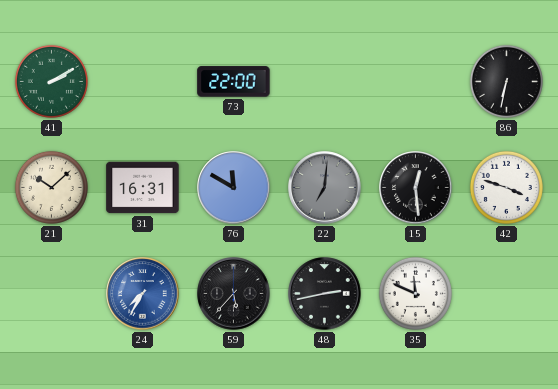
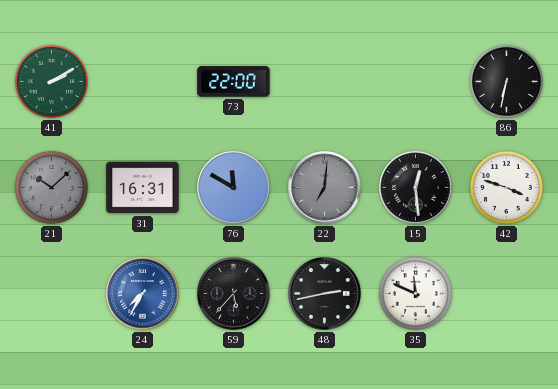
21 dial: cream -> grey
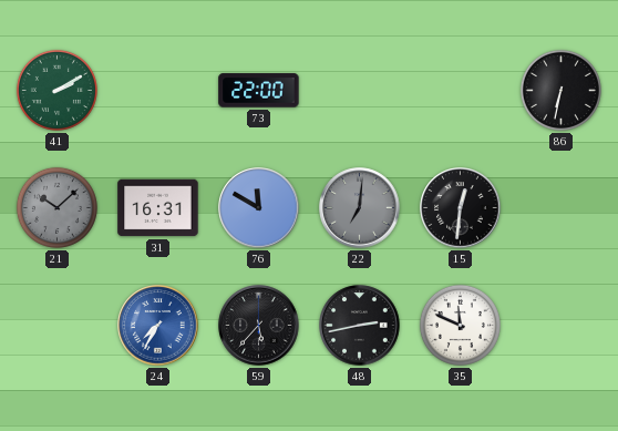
15: 12:29 -> 12:31
42: 3:48 -> none
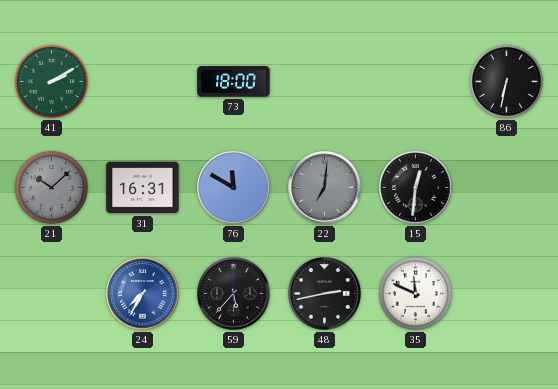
73: 22:00 -> 18:00
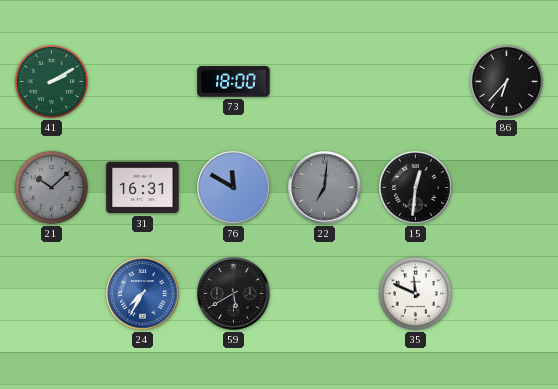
86: 6:32 -> 6:37
59: 5:37 -> 5:40
48: 2:43 -> none
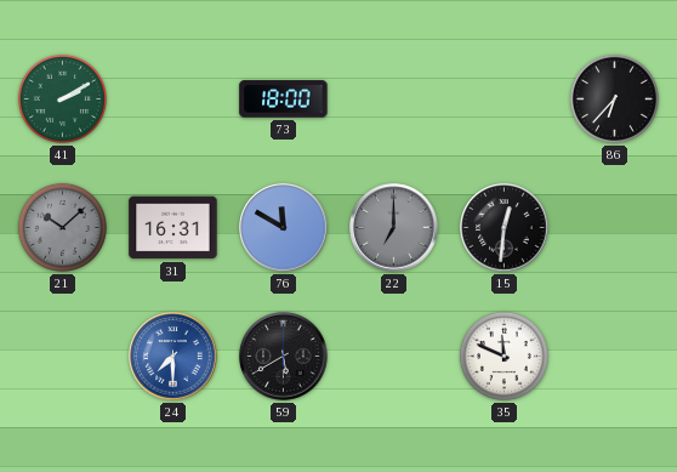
22: 7:01 -> 7:00
24: 7:35 -> 7:30
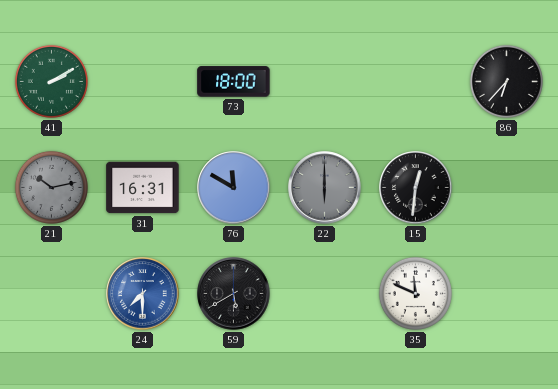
21: 10:08 -> 10:13
22: 7:00 -> 6:00
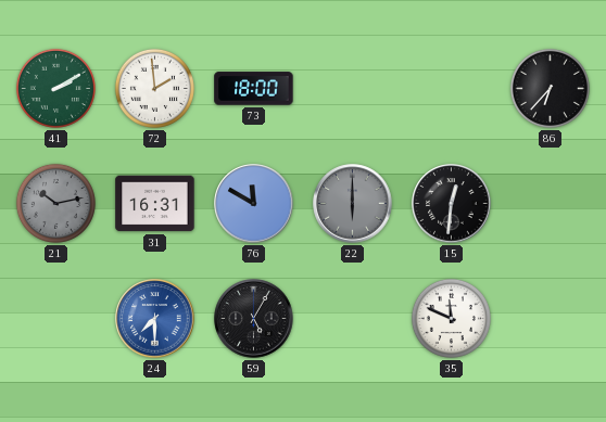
72: none -> 1:59
59: 5:40 -> 5:05
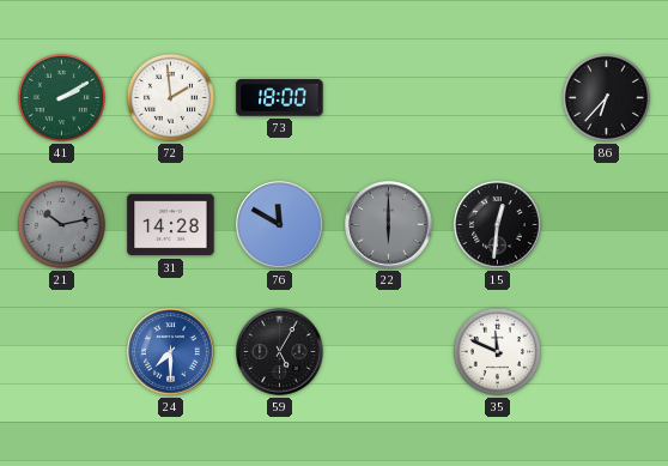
31: 16:31 -> 14:28
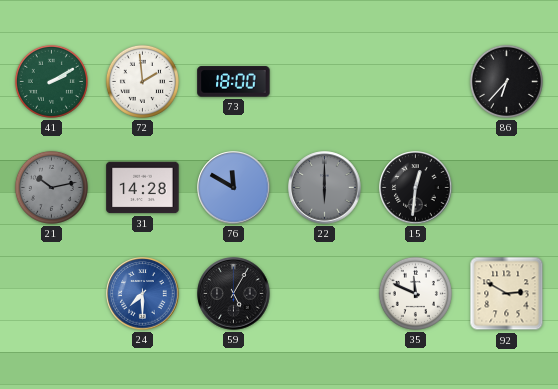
92: none -> 2:50
